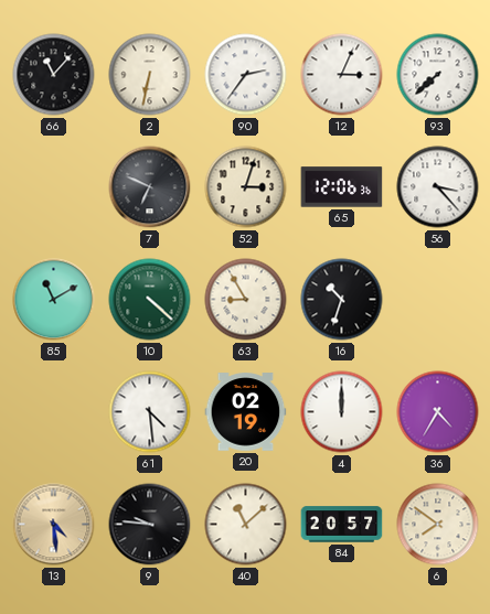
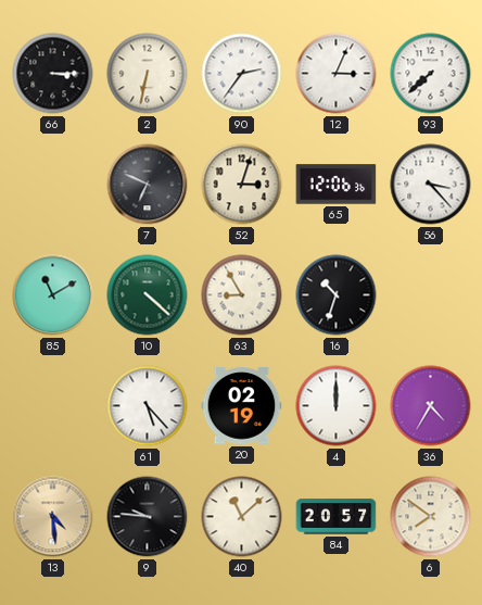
66: 11:07 -> 3:15
61: 4:29 -> 5:23
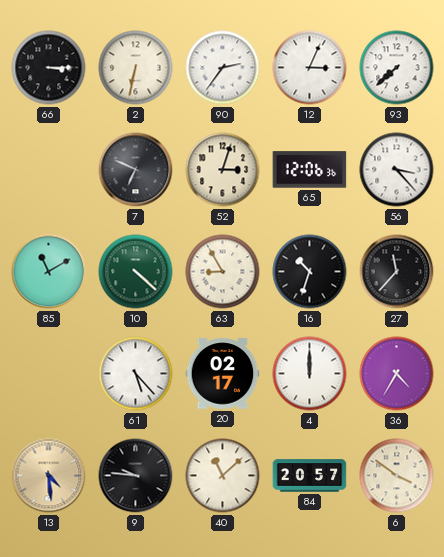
27: none -> 11:37
20: 02:19 -> 02:17
6: 7:51 -> 3:51
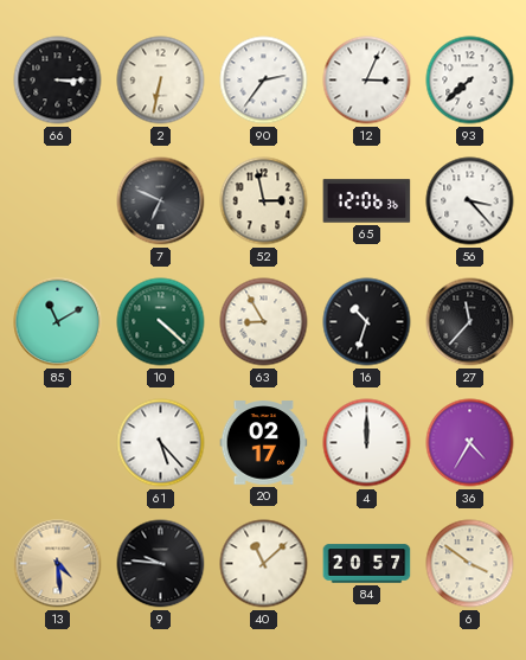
52: 3:03 -> 2:58
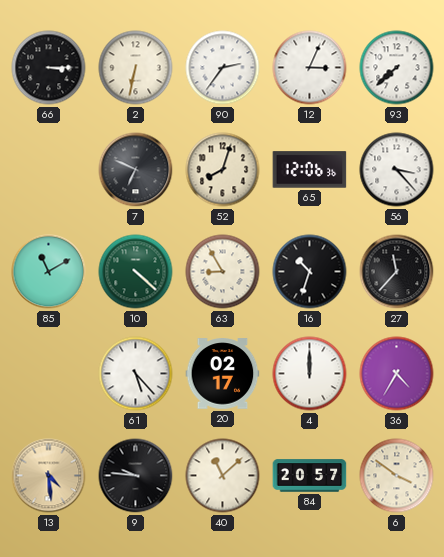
52: 2:58 -> 8:03
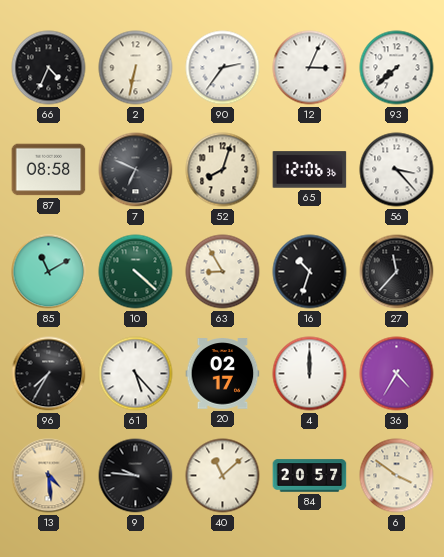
66: 3:15 -> 4:34
87: none -> 08:58
96: none -> 7:35
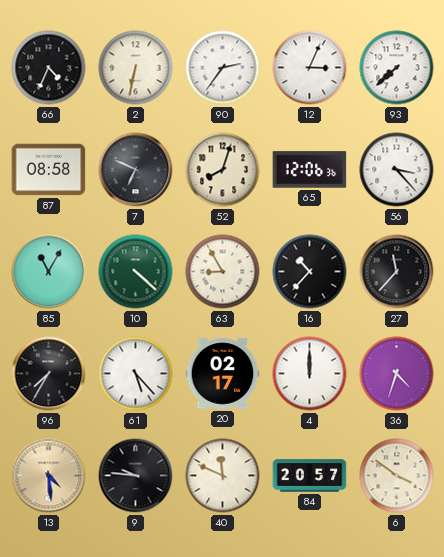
85: 11:10 -> 11:05
16: 10:33 -> 10:37
36: 4:35 -> 4:33
40: 11:08 -> 11:49
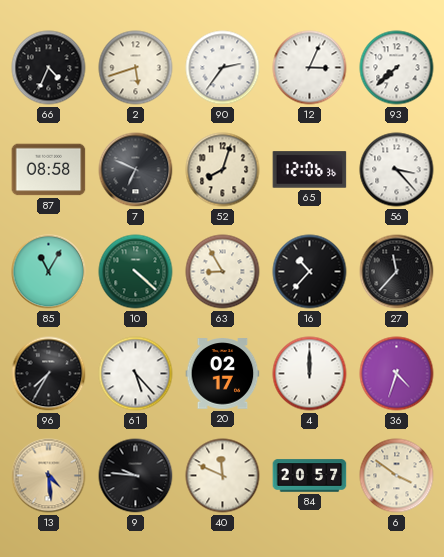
2: 6:32 -> 5:42
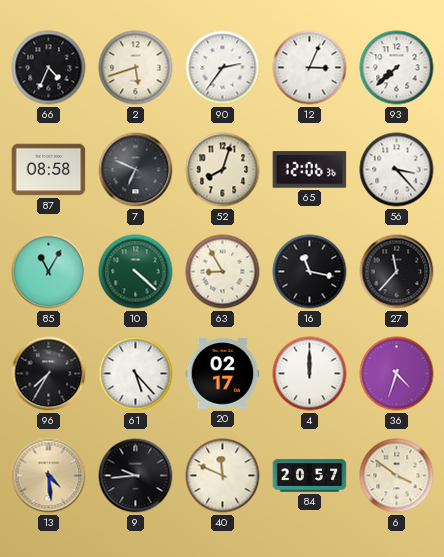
16: 10:37 -> 11:17
9: 9:46 -> 9:44
